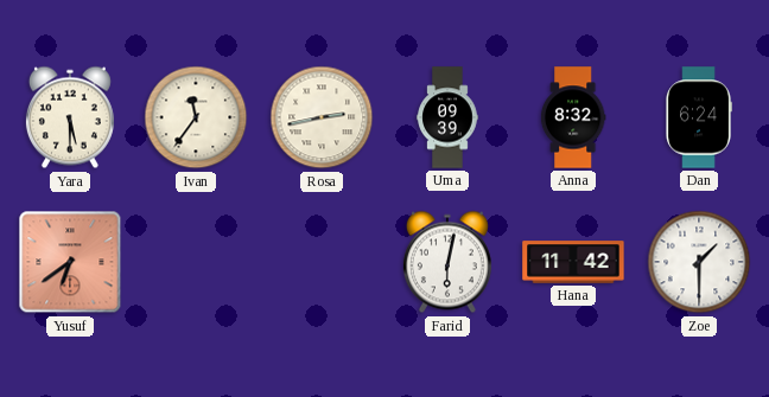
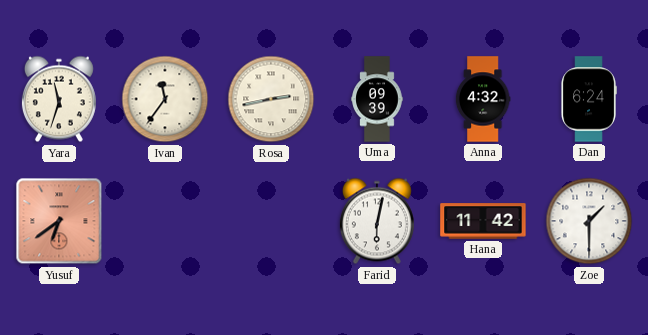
Yara: 5:30 -> 11:33
Anna: 8:32 -> 4:32
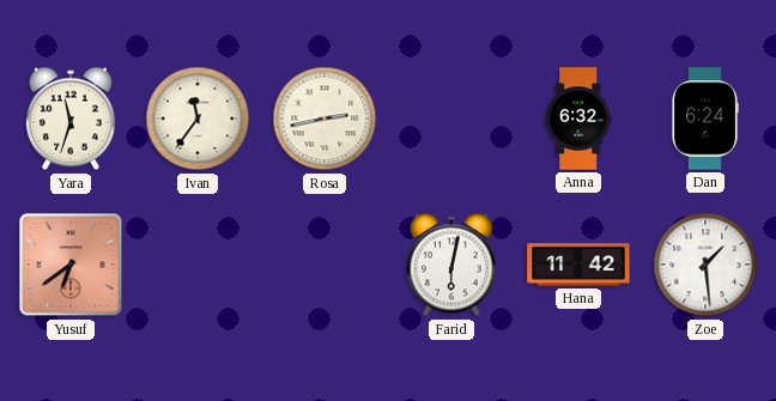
Uma: 09:39 -> none
Anna: 4:32 -> 6:32
Zoe: 1:30 -> 1:29
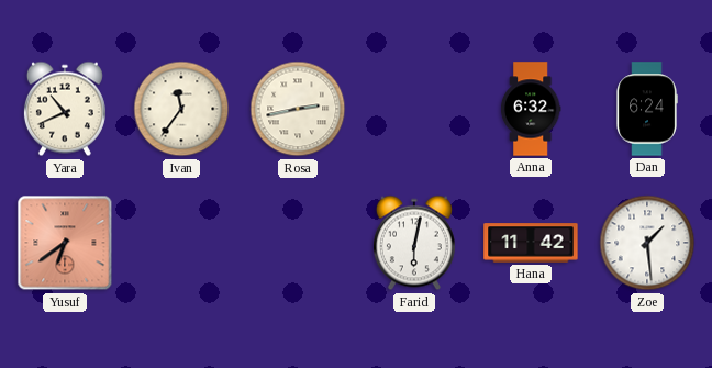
Yara: 11:33 -> 10:41
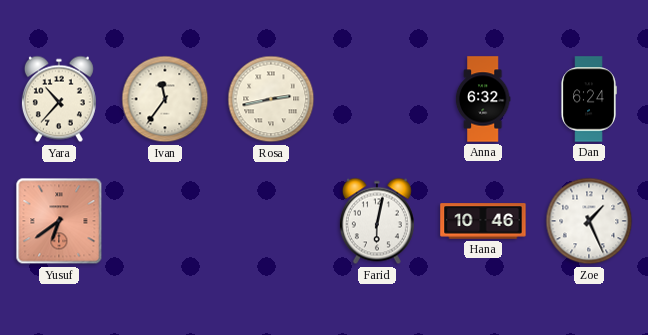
Yara: 10:41 -> 10:37
Hana: 11:42 -> 10:46
Zoe: 1:29 -> 1:26
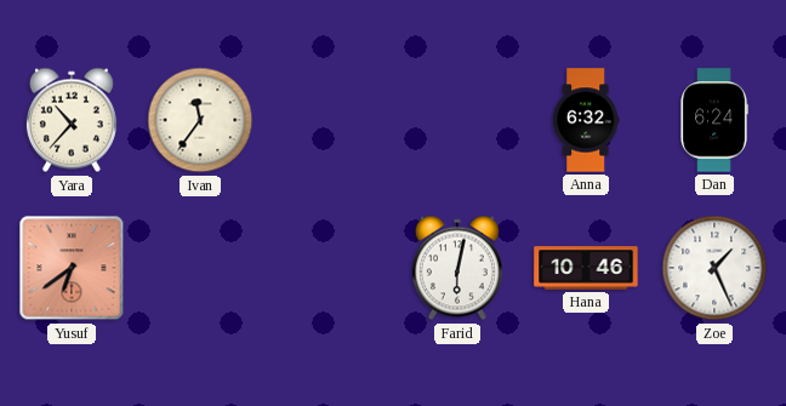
Rosa: 2:43 -> none
